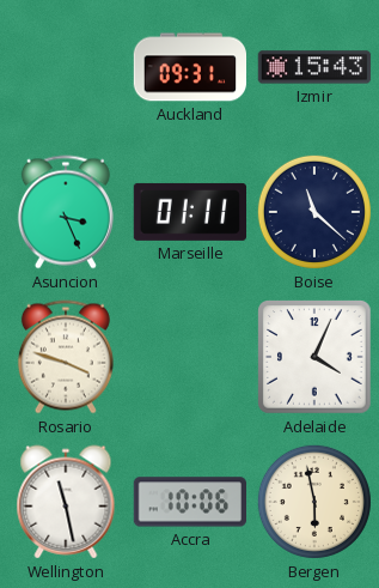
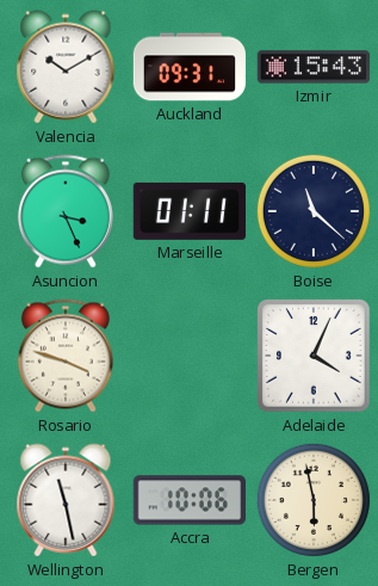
Valencia: none -> 10:10
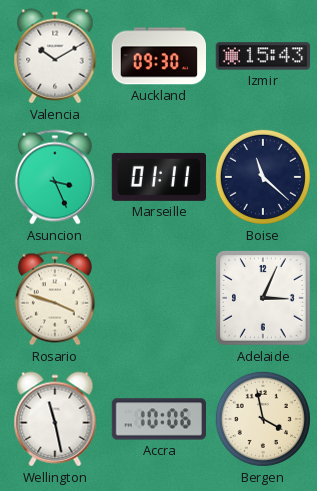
Auckland: 09:31 -> 09:30
Adelaide: 4:04 -> 3:04
Bergen: 5:58 -> 3:58
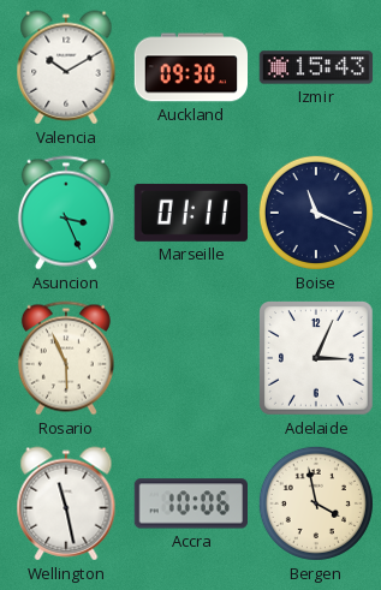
Boise: 11:22 -> 11:19
Rosario: 3:48 -> 5:56
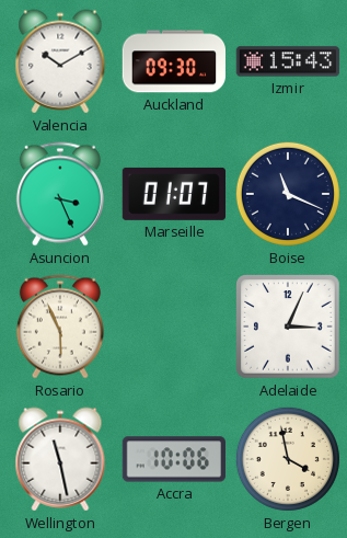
Marseille: 01:11 -> 01:07
